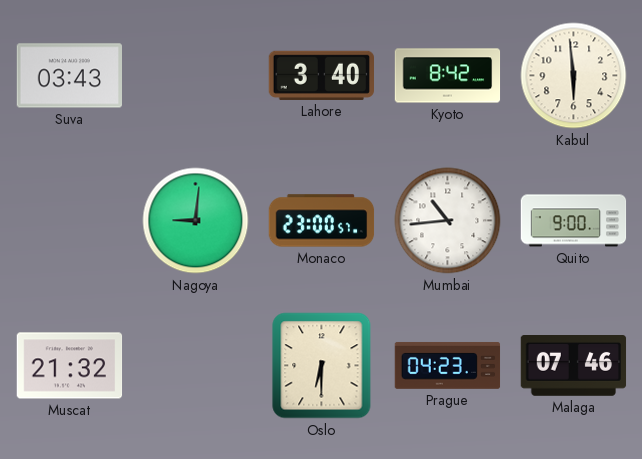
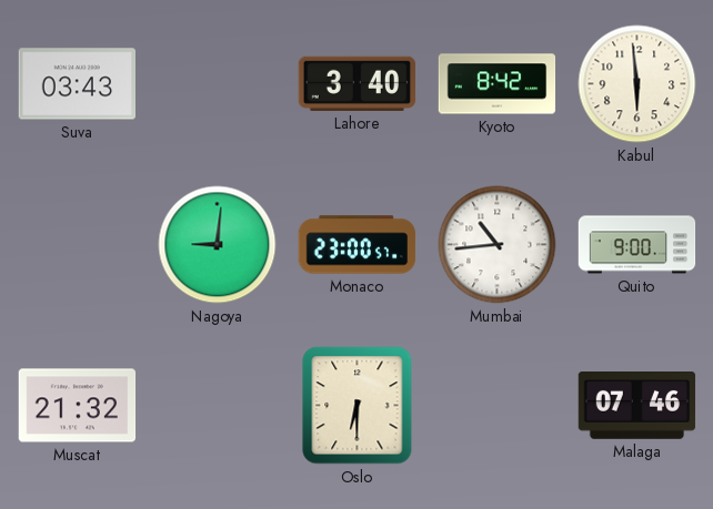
Prague: 04:23 -> none
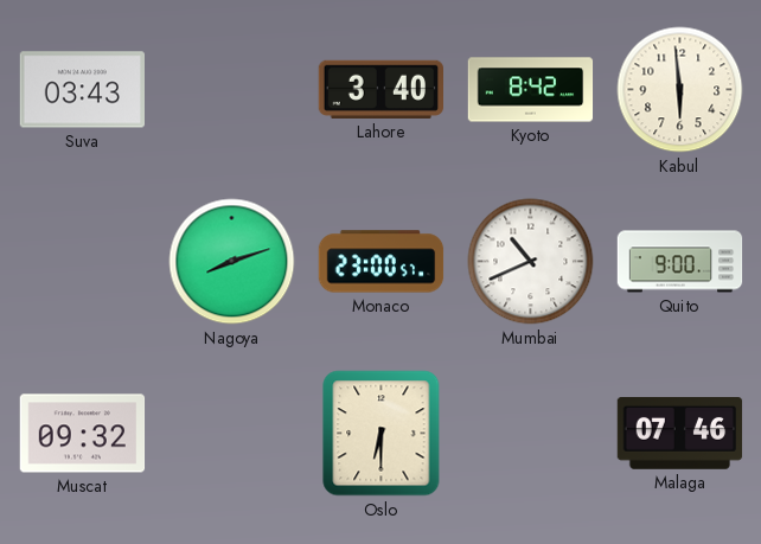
Nagoya: 9:01 -> 8:12
Mumbai: 10:44 -> 10:41
Muscat: 21:32 -> 09:32
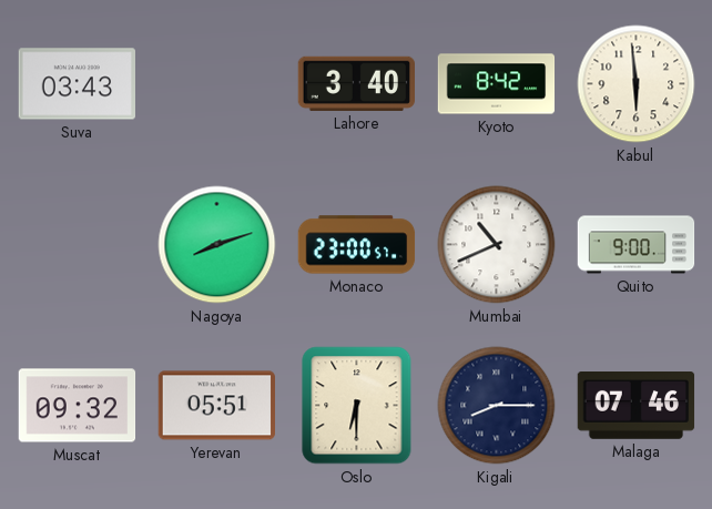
Yerevan: none -> 05:51
Kigali: none -> 8:15
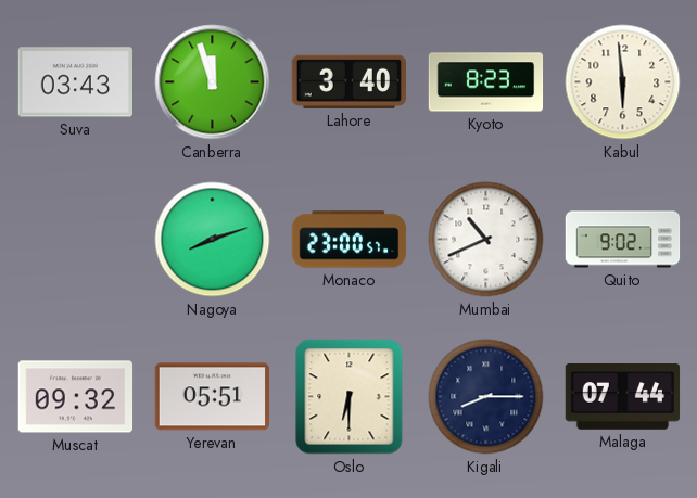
Canberra: none -> 11:57
Kyoto: 8:42 -> 8:23
Quito: 9:00 -> 9:02
Malaga: 07:46 -> 07:44
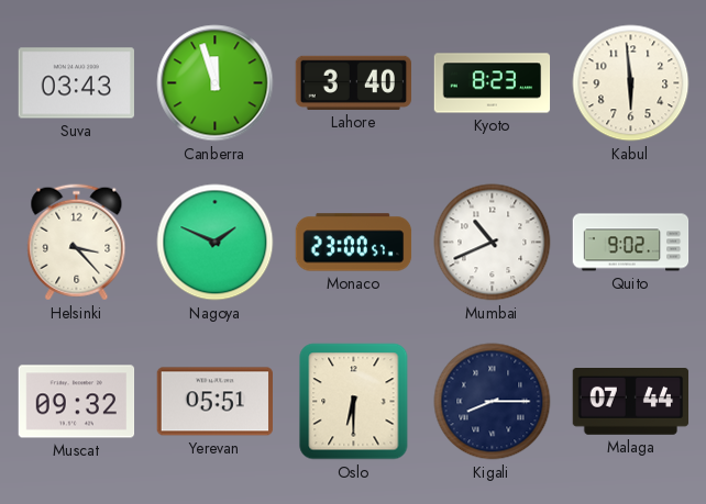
Helsinki: none -> 3:23
Nagoya: 8:12 -> 1:49
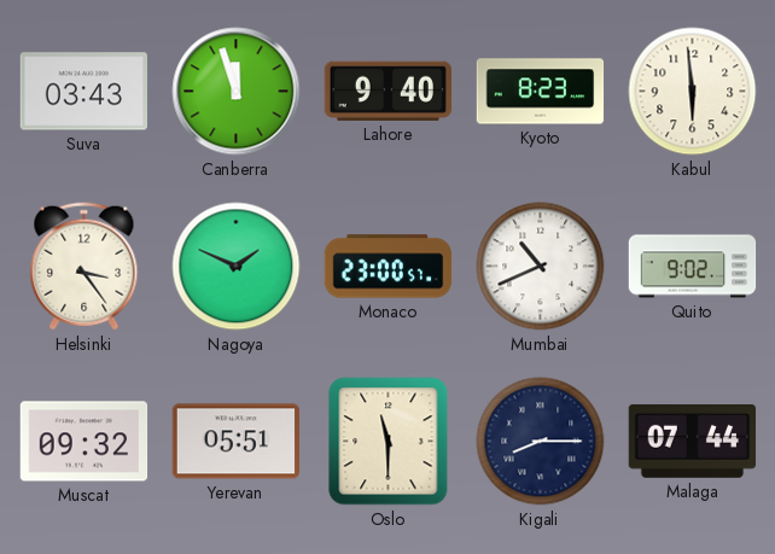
Lahore: 3:40 -> 9:40
Helsinki: 3:23 -> 3:24
Oslo: 6:30 -> 11:30
